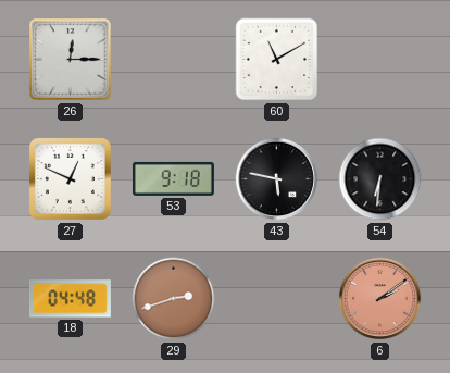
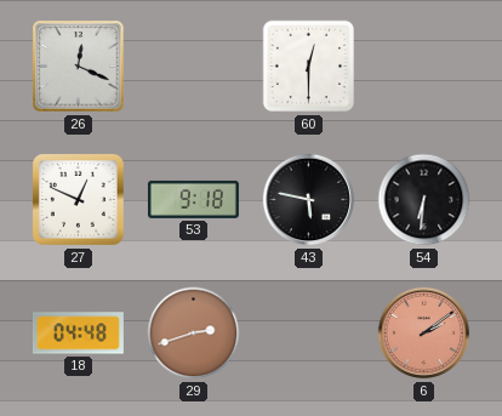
26: 12:15 -> 12:19
60: 11:10 -> 12:30
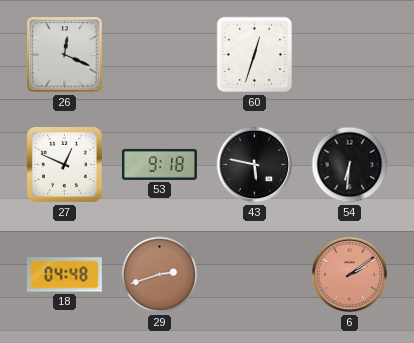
60: 12:30 -> 12:33
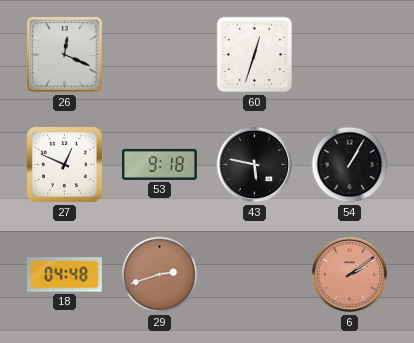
54: 6:31 -> 1:05
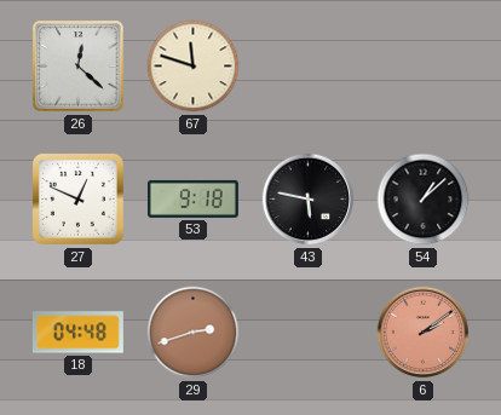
26: 12:19 -> 12:22
67: none -> 11:48
60: 12:33 -> none
54: 1:05 -> 1:08
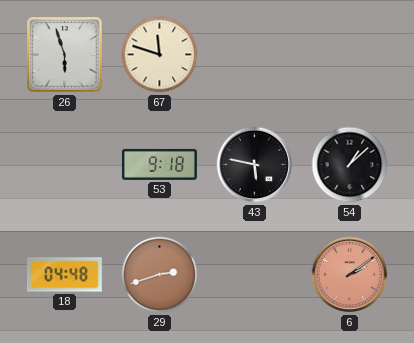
26: 12:22 -> 5:57
27: 12:49 -> none
